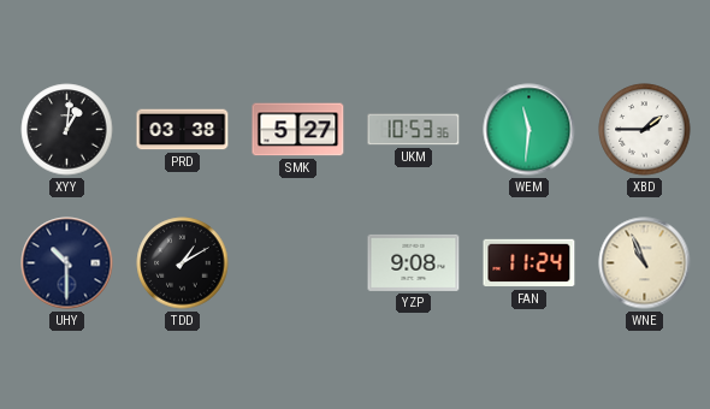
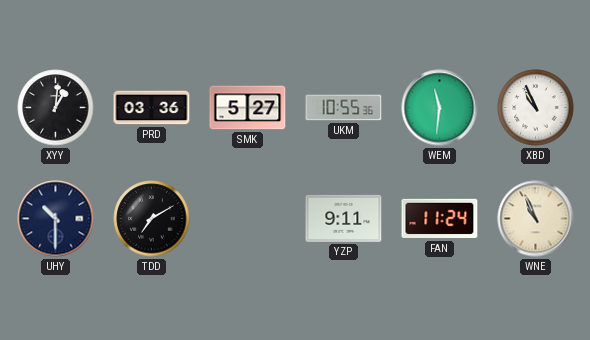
PRD: 03:38 -> 03:36
UKM: 10:53 -> 10:55
XBD: 1:45 -> 10:56
TDD: 1:10 -> 7:10
YZP: 9:08 -> 9:11
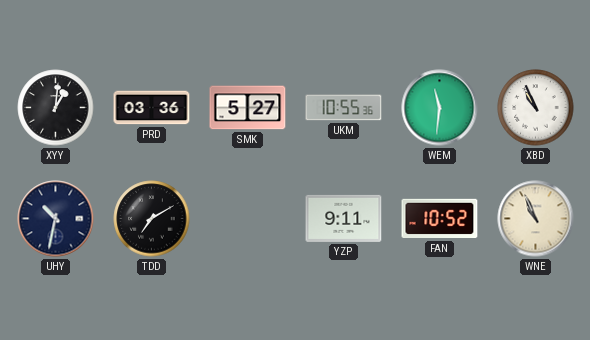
UHY: 10:30 -> 10:32
FAN: 11:24 -> 10:52
